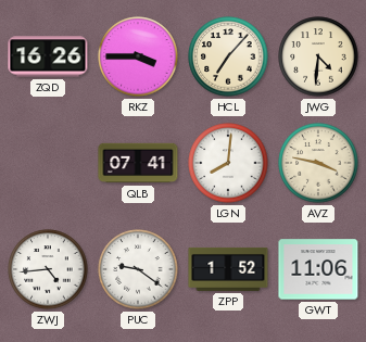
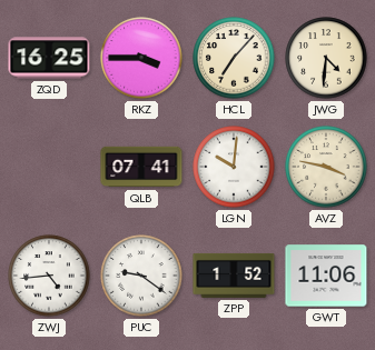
ZQD: 16:26 -> 16:25
LGN: 8:01 -> 10:01
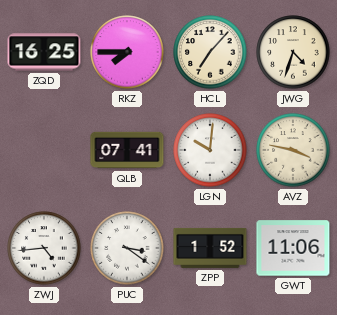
RKZ: 3:45 -> 7:45
JWG: 4:31 -> 4:33
PUC: 9:21 -> 3:21
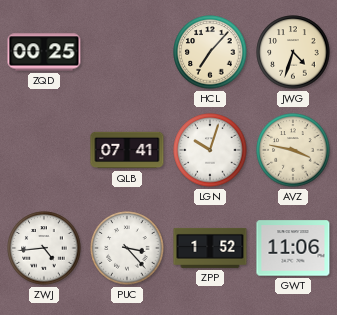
ZQD: 16:25 -> 00:25
RKZ: 7:45 -> none
LGN: 10:01 -> 10:03
PUC: 3:21 -> 3:23
